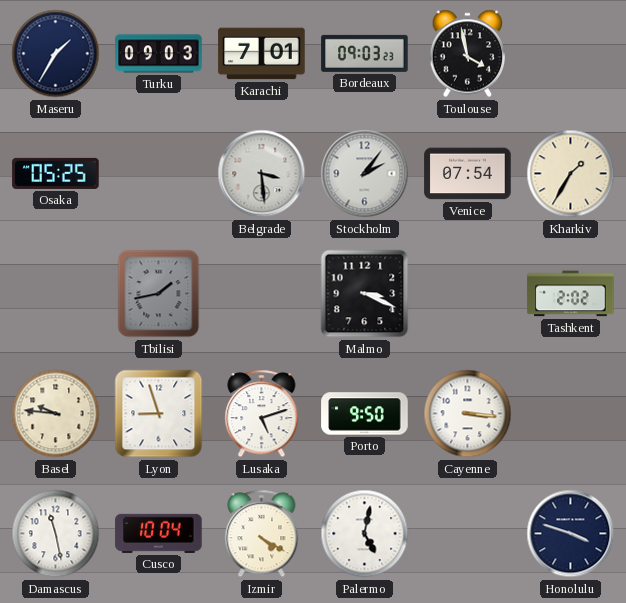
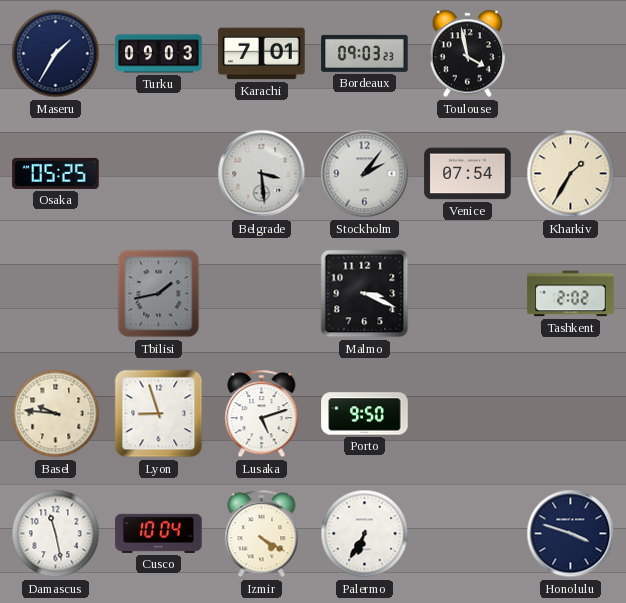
Cayenne: 3:16 -> none
Palermo: 5:02 -> 6:35
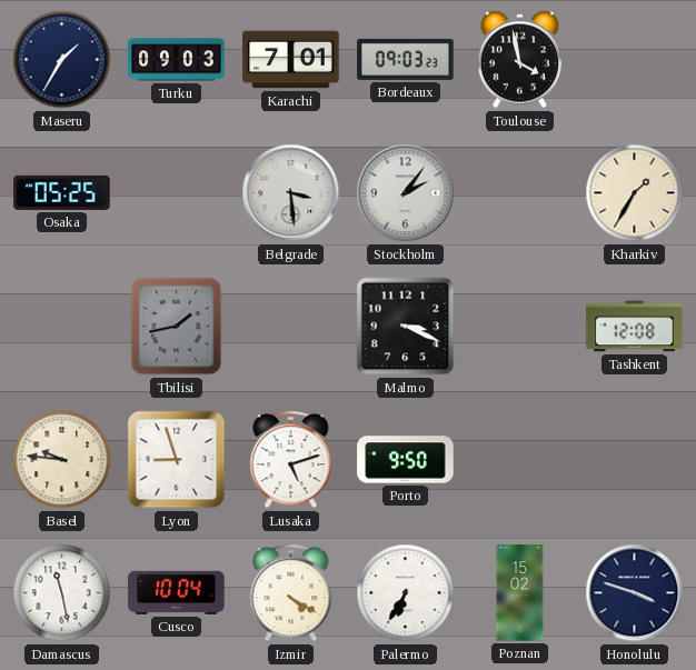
Venice: 07:54 -> none
Tashkent: 2:02 -> 12:08
Poznan: none -> 15:02
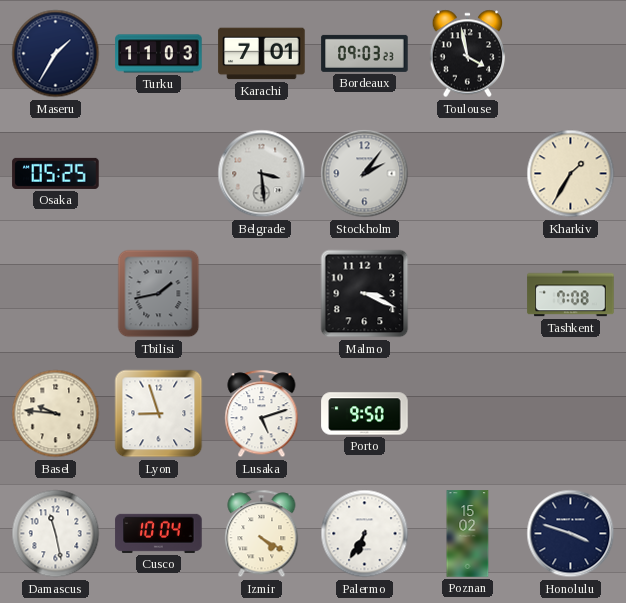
Turku: 09:03 -> 11:03
Tashkent: 12:08 -> 7:08
